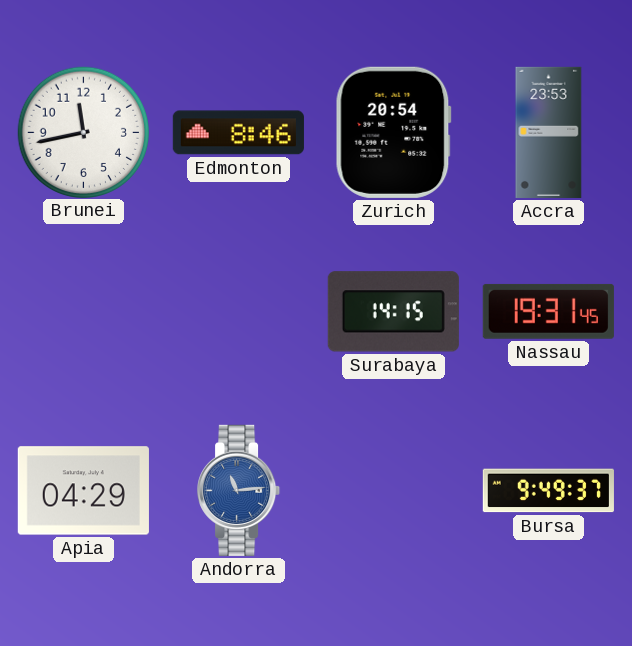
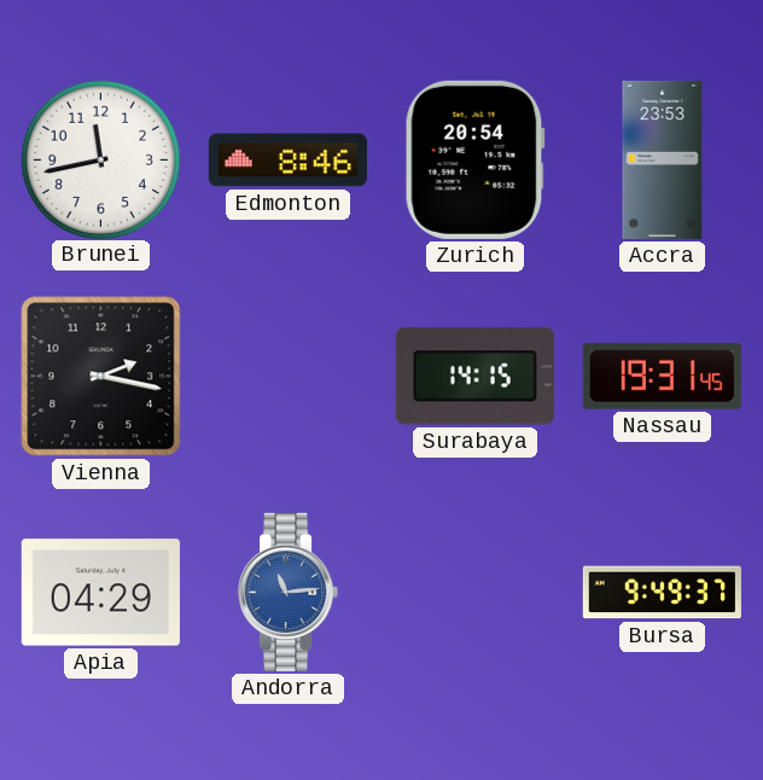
Vienna: none -> 2:17
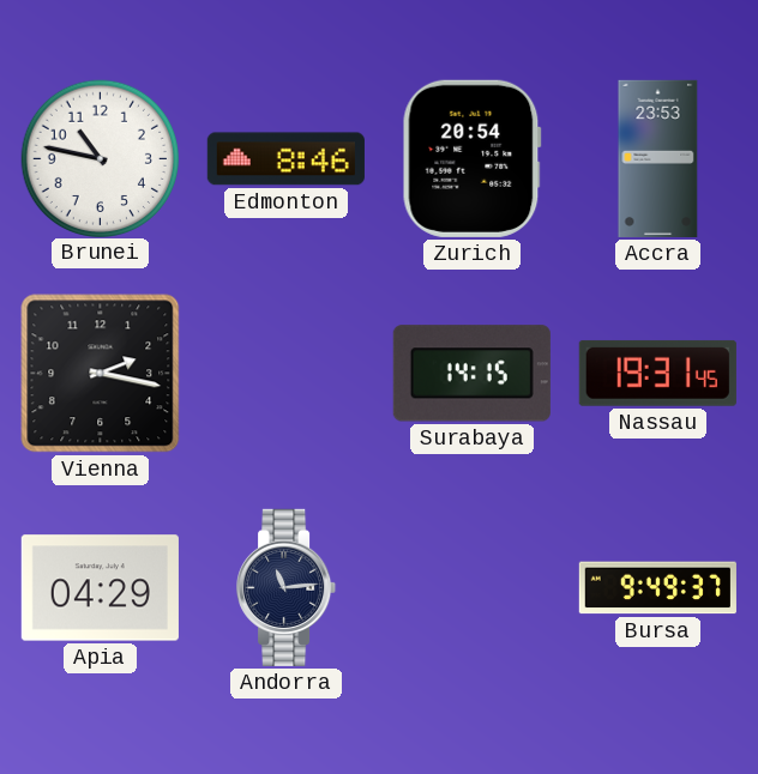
Brunei: 11:43 -> 10:47
Andorra dial: blue -> navy
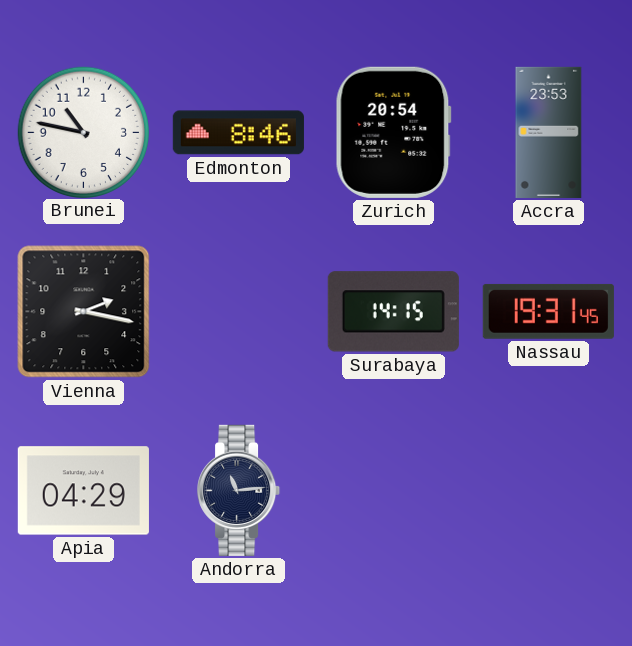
Bursa: 9:49 -> none
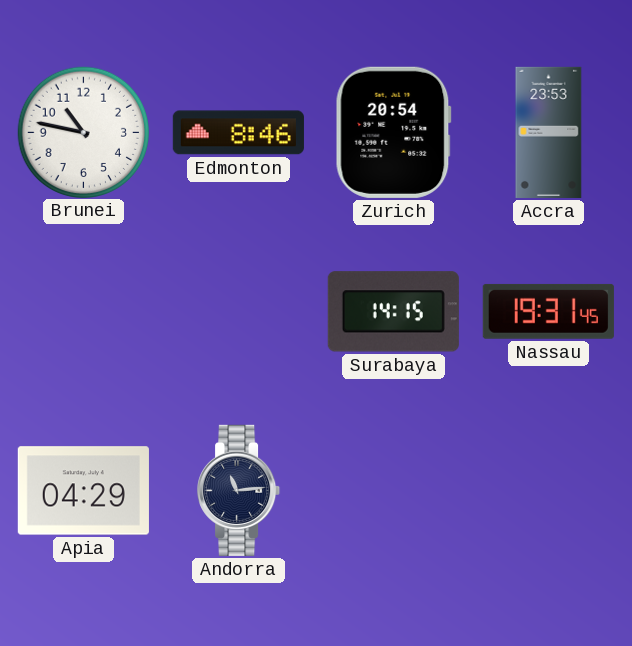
Vienna: 2:17 -> none
